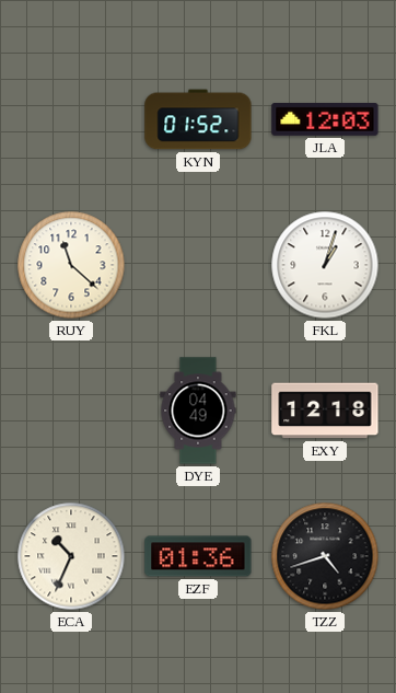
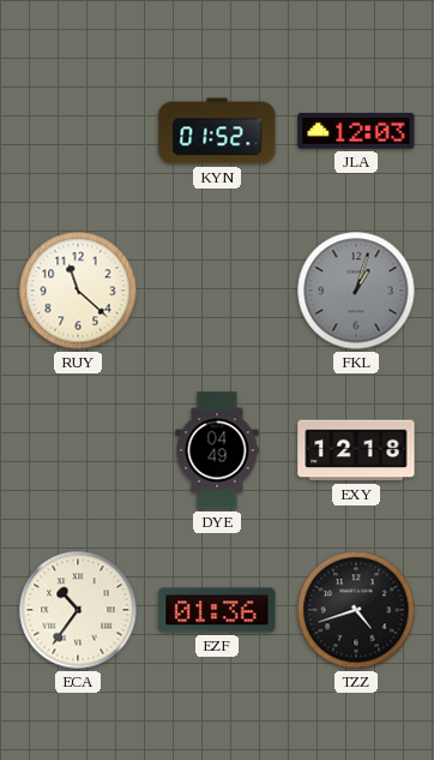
FKL dial: white -> grey
ECA: 10:34 -> 10:36
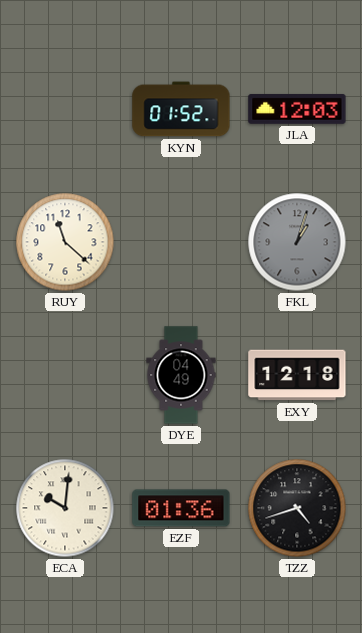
ECA: 10:36 -> 10:01
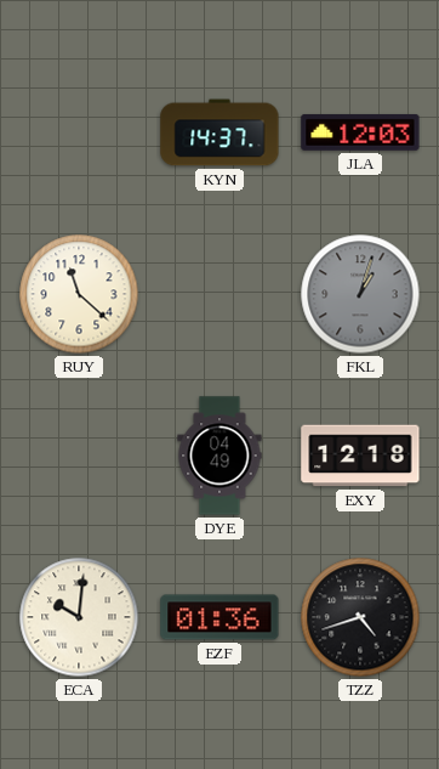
KYN: 01:52 -> 14:37
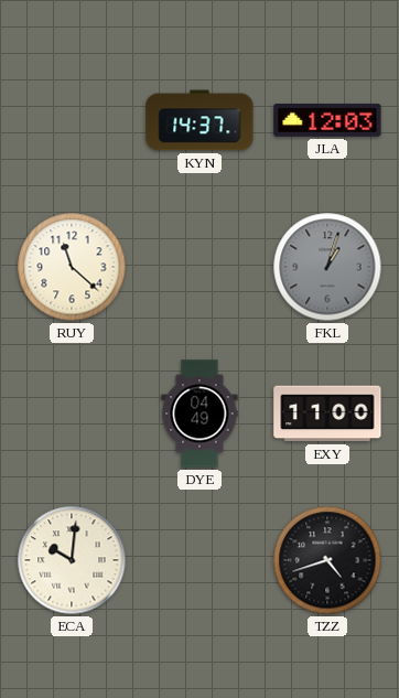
EXY: 12:18 -> 11:00
EZF: 01:36 -> none
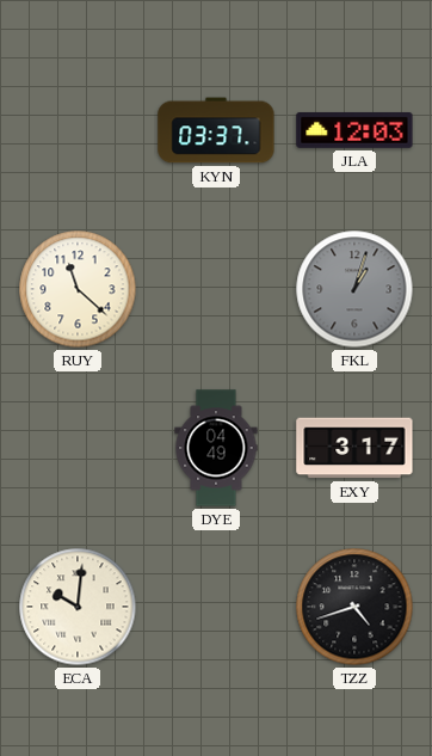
KYN: 14:37 -> 03:37
EXY: 11:00 -> 3:17
